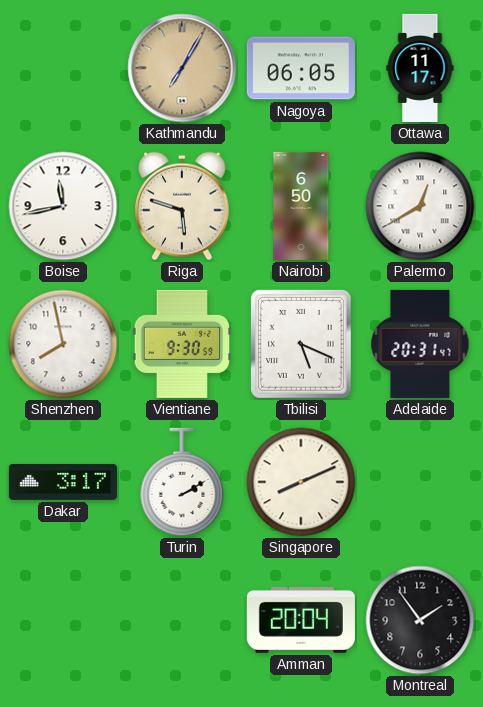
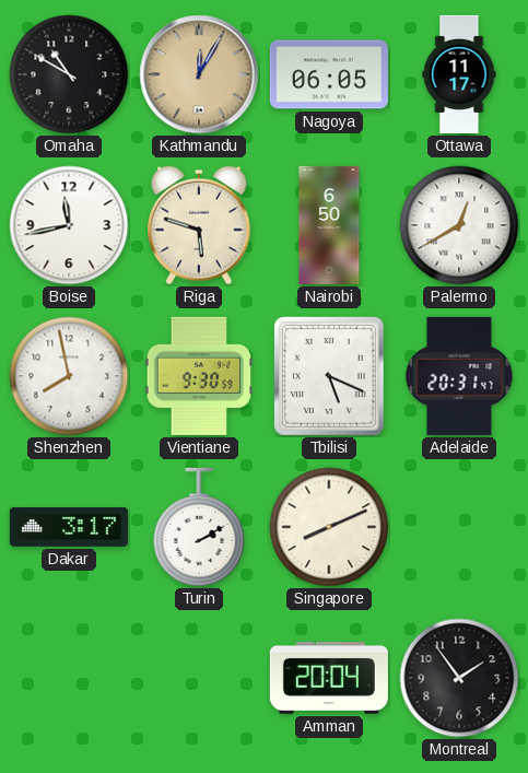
Omaha: none -> 10:50
Kathmandu: 7:05 -> 12:05
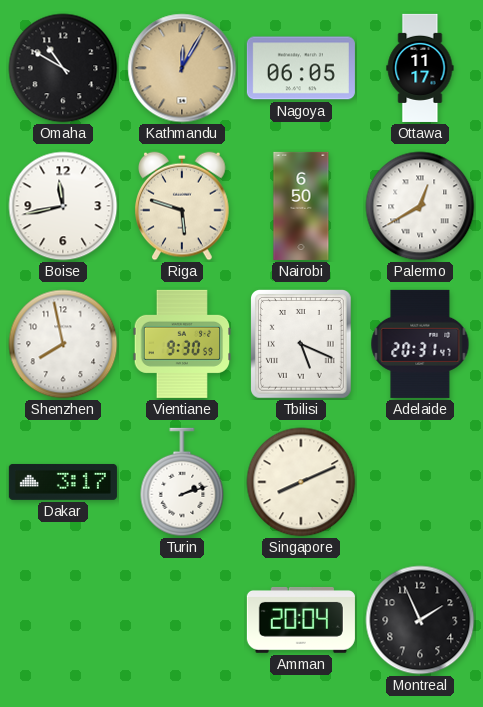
Turin: 2:10 -> 2:12
Montreal: 1:54 -> 1:56
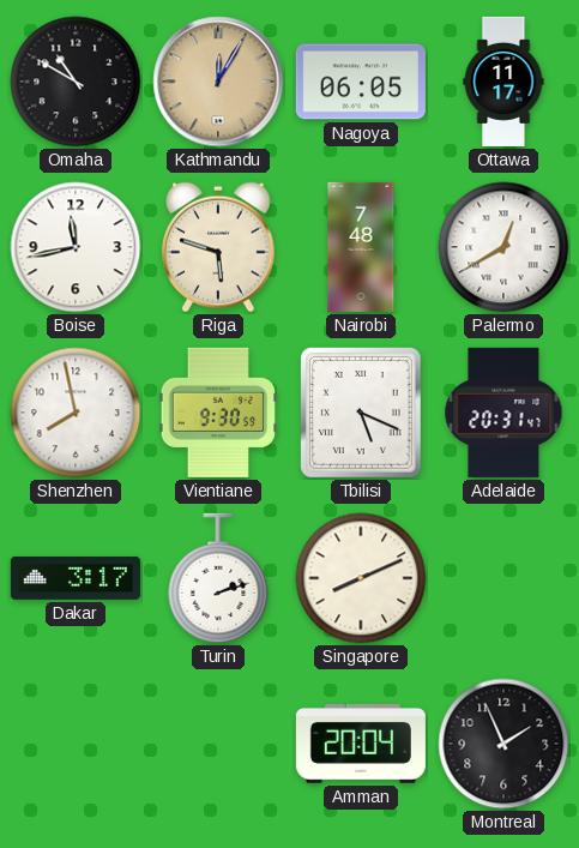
Nairobi: 6:50 -> 7:48
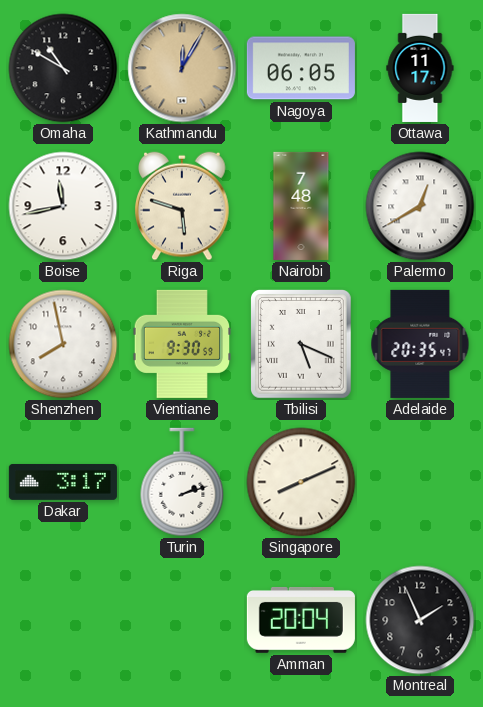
Adelaide: 20:31 -> 20:35
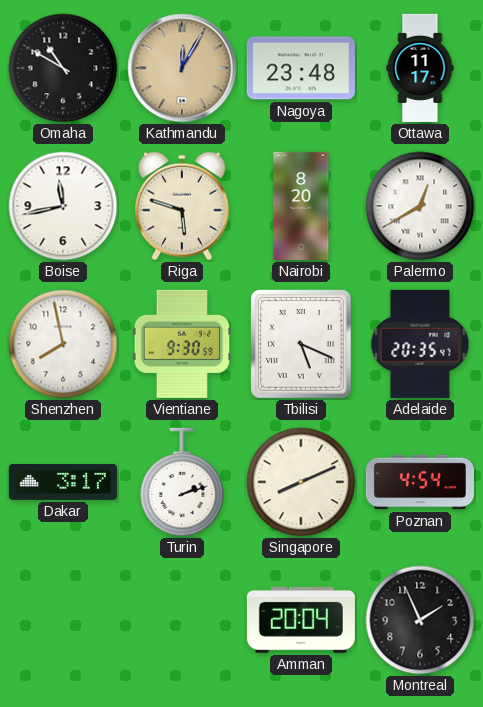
Nagoya: 06:05 -> 23:48
Nairobi: 7:48 -> 8:20
Poznan: none -> 4:54
